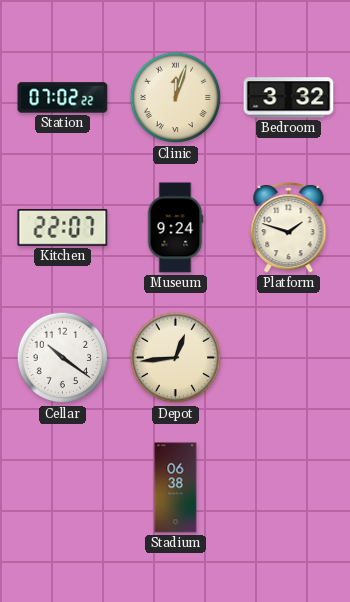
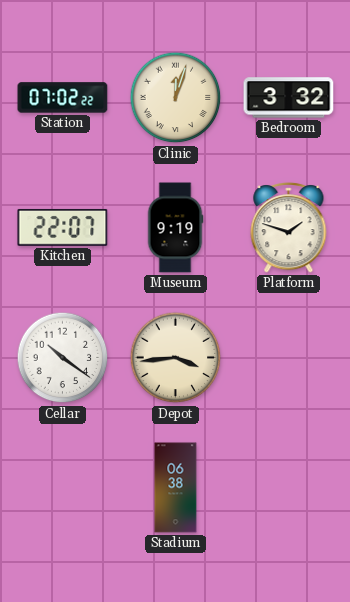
Museum: 9:24 -> 9:19
Depot: 12:44 -> 3:44
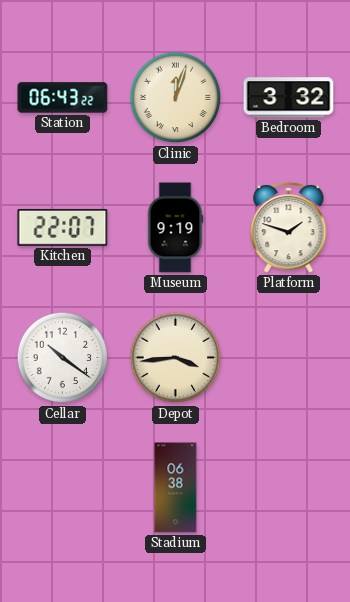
Station: 07:02 -> 06:43
